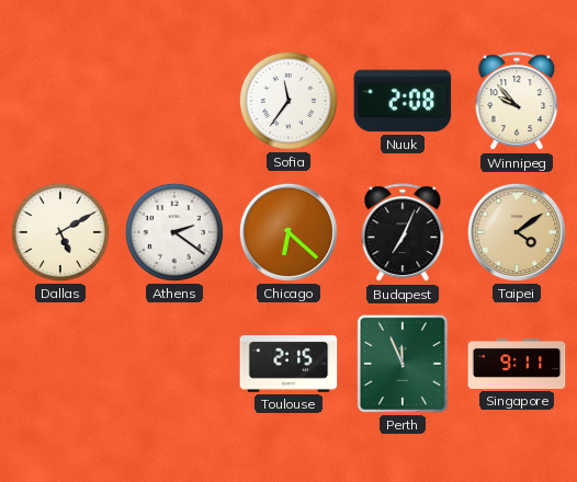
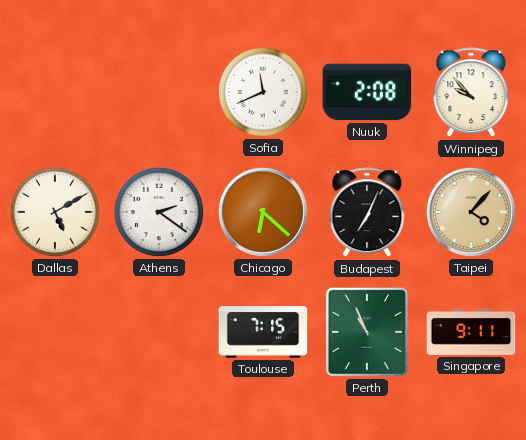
Sofia: 11:36 -> 11:41
Taipei: 4:09 -> 4:07
Toulouse: 2:15 -> 7:15
Perth: 11:56 -> 10:56
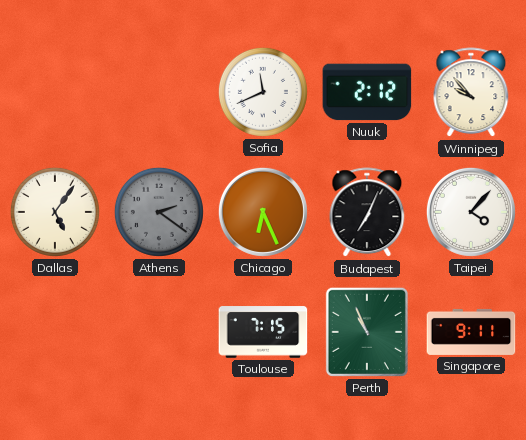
Nuuk: 2:08 -> 2:12
Dallas: 5:10 -> 5:06
Athens dial: white -> grey
Chicago: 6:22 -> 6:26
Taipei dial: champagne -> white
